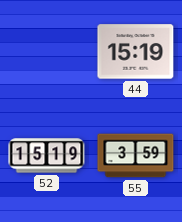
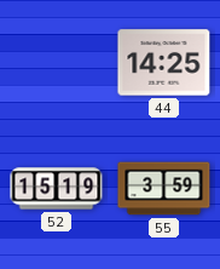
44: 15:19 -> 14:25
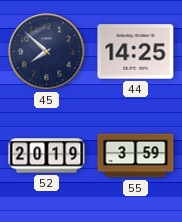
45: none -> 7:52
52: 15:19 -> 20:19
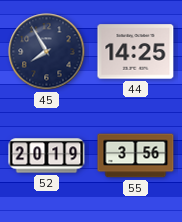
45: 7:52 -> 7:55
55: 3:59 -> 3:56
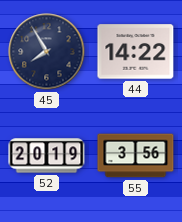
44: 14:25 -> 14:22
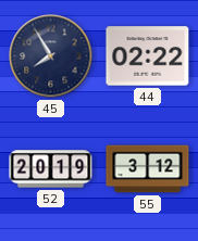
44: 14:22 -> 02:22
55: 3:56 -> 3:12
